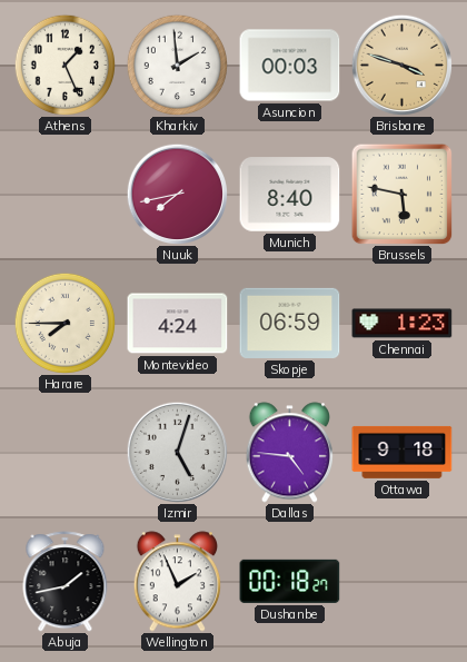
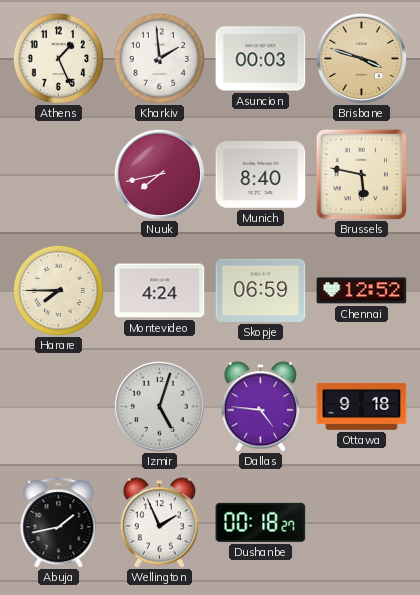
Chennai: 1:23 -> 12:52
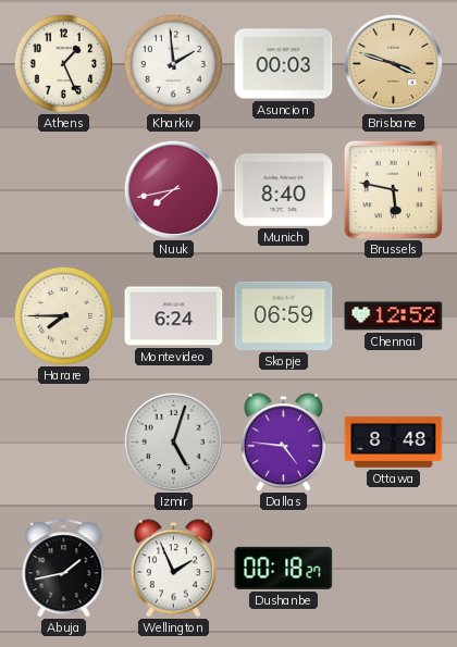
Montevideo: 4:24 -> 6:24
Ottawa: 9:18 -> 8:48
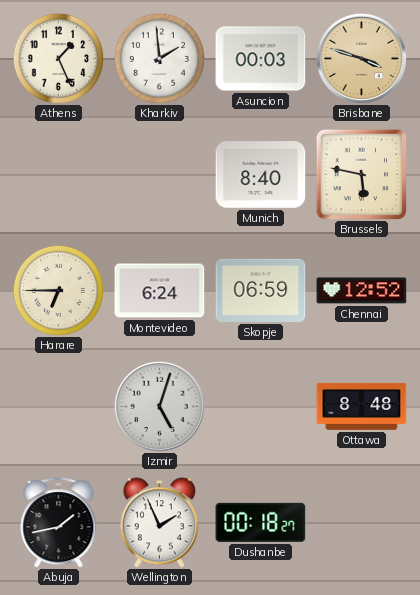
Nuuk: 7:43 -> none
Harare: 7:45 -> 6:45
Dallas: 4:46 -> none
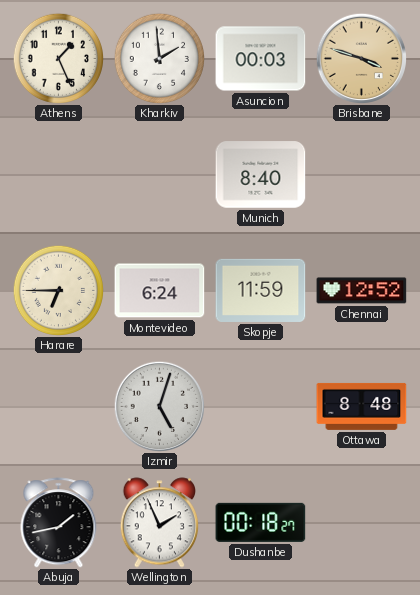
Brussels: 5:47 -> none
Skopje: 06:59 -> 11:59
